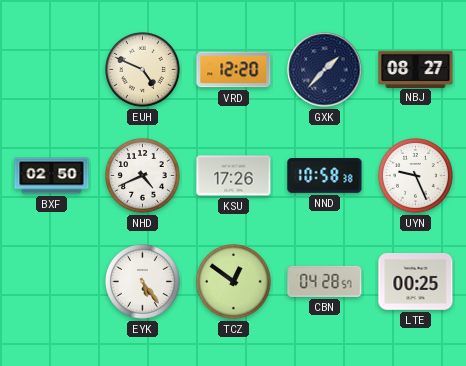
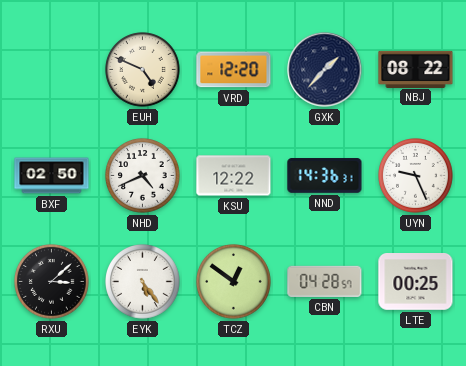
NBJ: 08:27 -> 08:22
KSU: 17:26 -> 12:22
NND: 10:58 -> 14:36
RXU: none -> 3:08
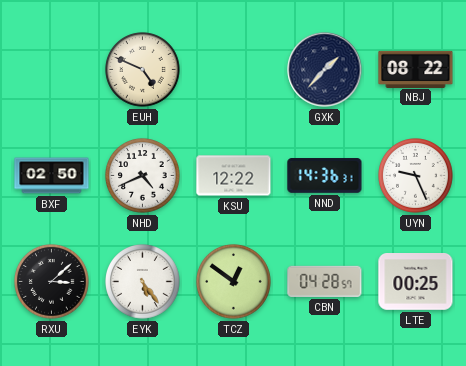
VRD: 12:20 -> none
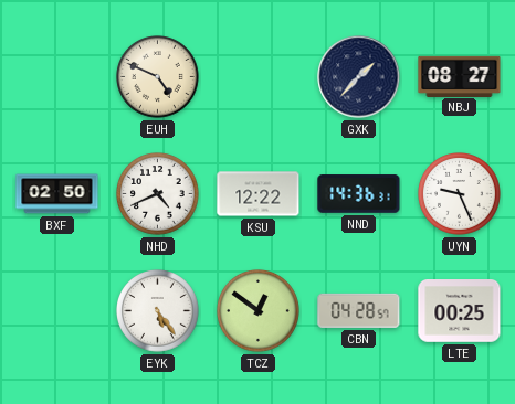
NBJ: 08:22 -> 08:27
RXU: 3:08 -> none
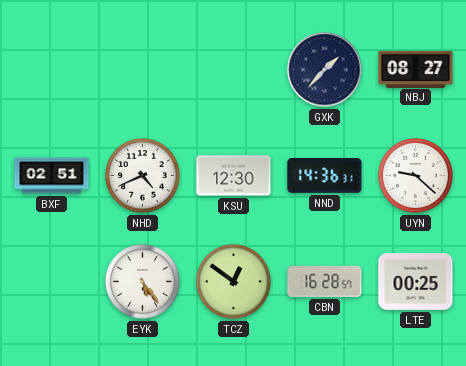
EUH: 4:49 -> none
BXF: 02:50 -> 02:51
KSU: 12:22 -> 12:30
UYN: 9:26 -> 9:22
CBN: 04:28 -> 16:28
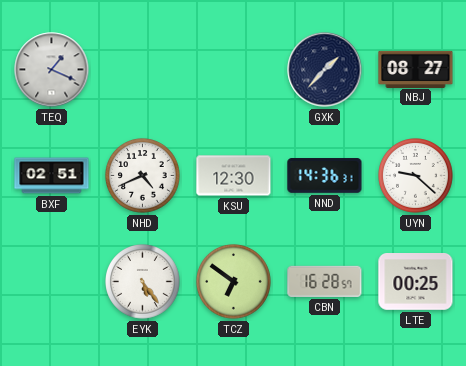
TEQ: none -> 1:19
TCZ: 12:51 -> 6:51
